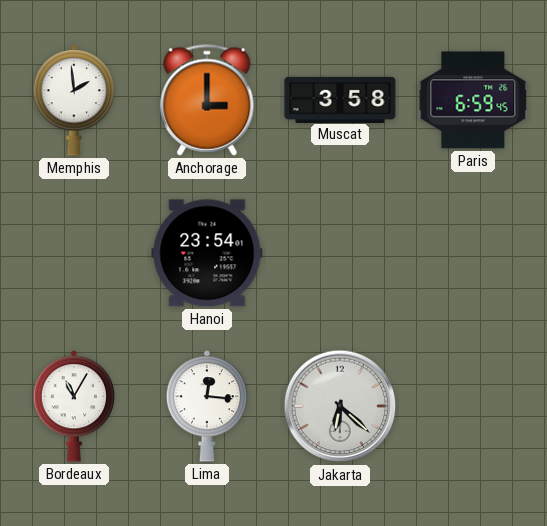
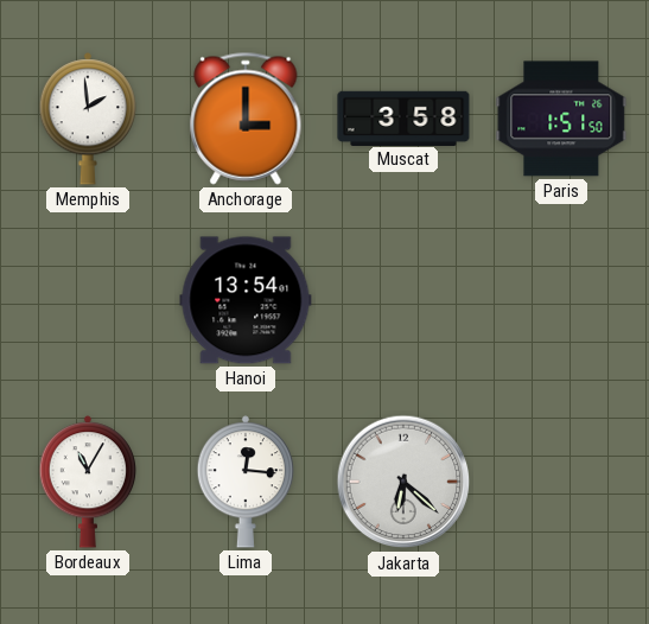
Paris: 6:59 -> 1:51
Hanoi: 23:54 -> 13:54
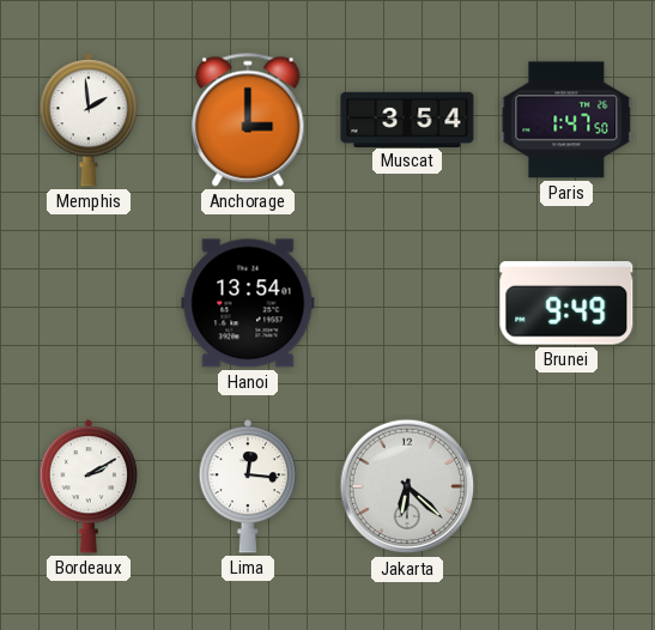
Muscat: 3:58 -> 3:54
Paris: 1:51 -> 1:47
Brunei: none -> 9:49
Bordeaux: 11:05 -> 2:10
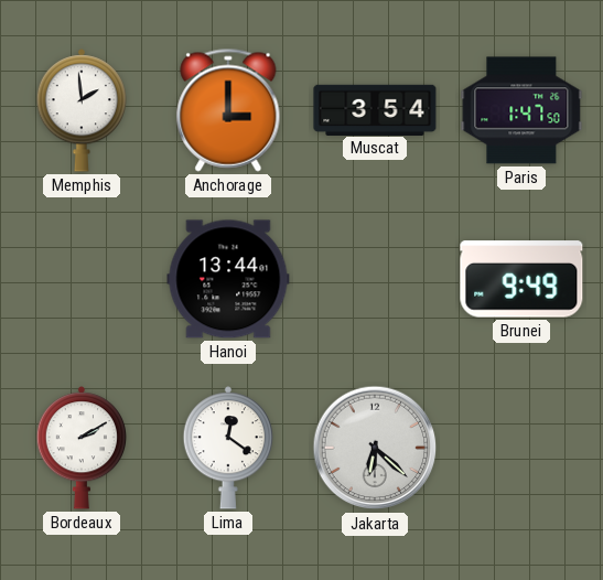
Hanoi: 13:54 -> 13:44
Lima: 12:16 -> 12:21
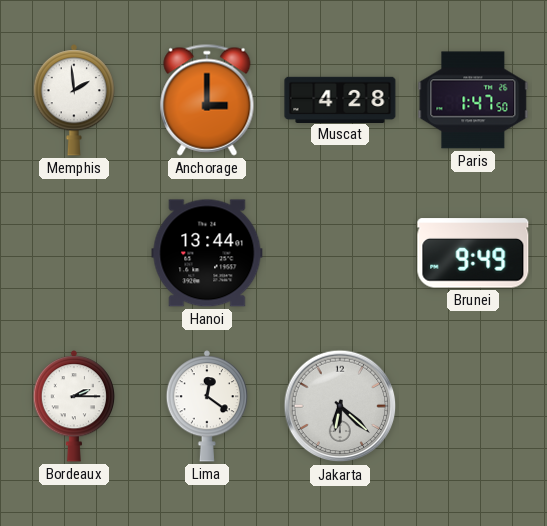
Muscat: 3:54 -> 4:28
Bordeaux: 2:10 -> 2:15
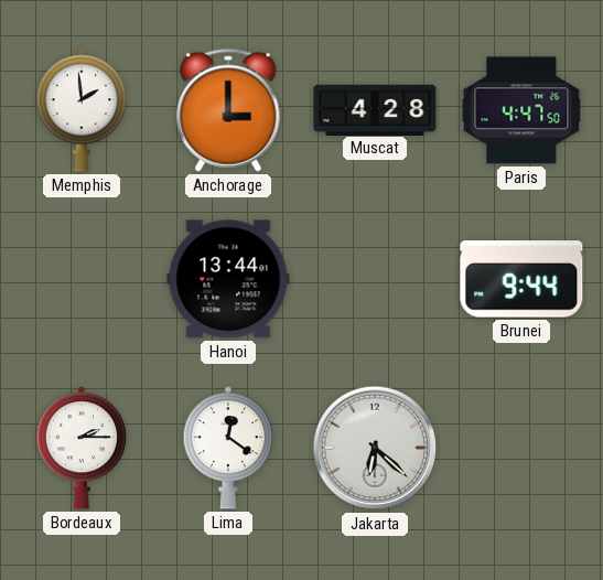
Paris: 1:47 -> 4:47
Brunei: 9:49 -> 9:44
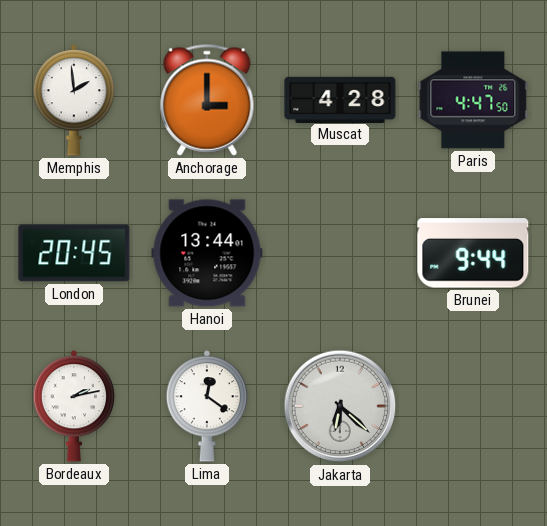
London: none -> 20:45
Bordeaux: 2:15 -> 2:13
